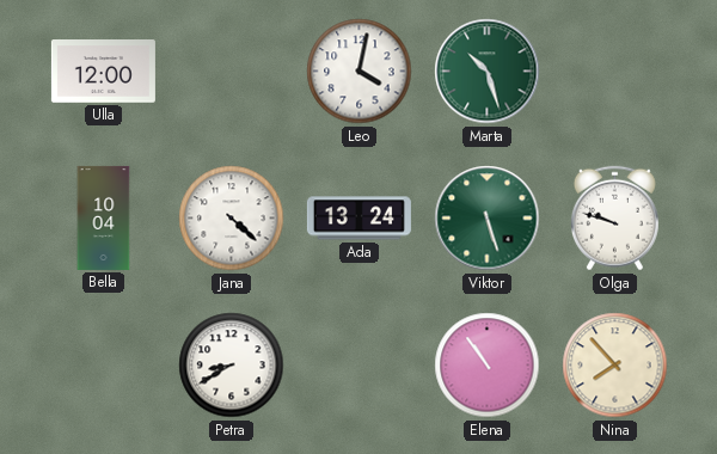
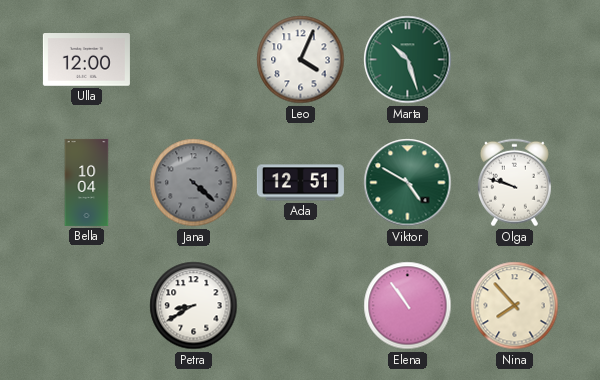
Leo: 4:02 -> 4:04
Jana dial: white -> grey
Ada: 13:24 -> 12:51
Viktor: 5:27 -> 4:50
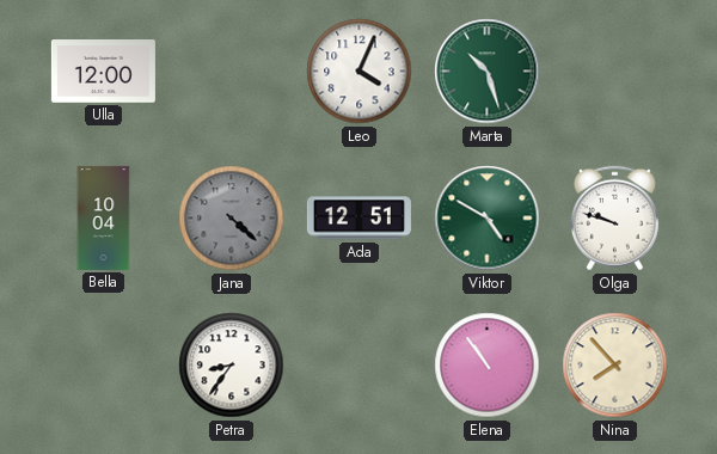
Petra: 8:40 -> 8:36
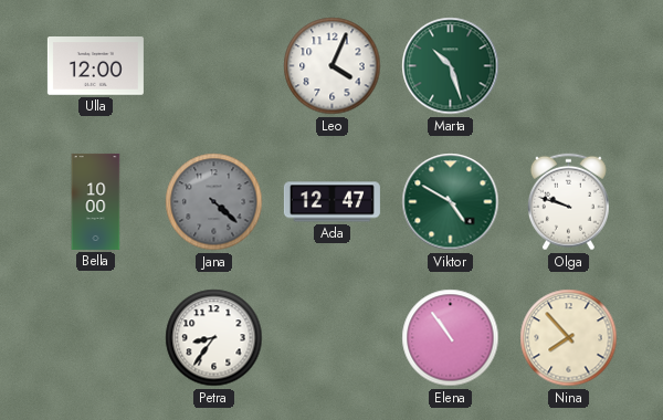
Bella: 10:04 -> 10:00
Ada: 12:51 -> 12:47
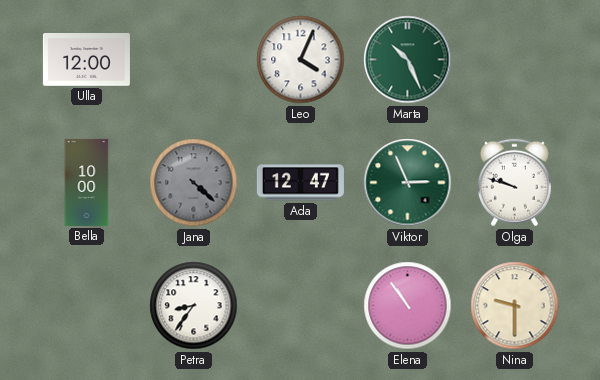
Marta: 10:27 -> 10:26
Viktor: 4:50 -> 2:56
Nina: 7:53 -> 9:30
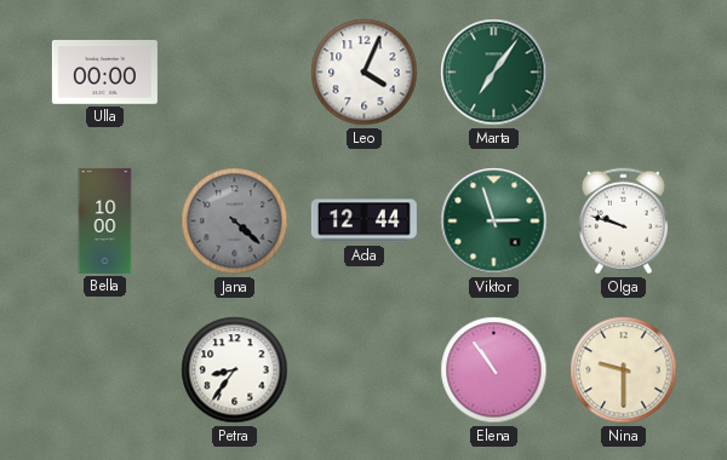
Ulla: 12:00 -> 00:00
Marta: 10:26 -> 7:06
Ada: 12:47 -> 12:44
Viktor: 2:56 -> 2:57
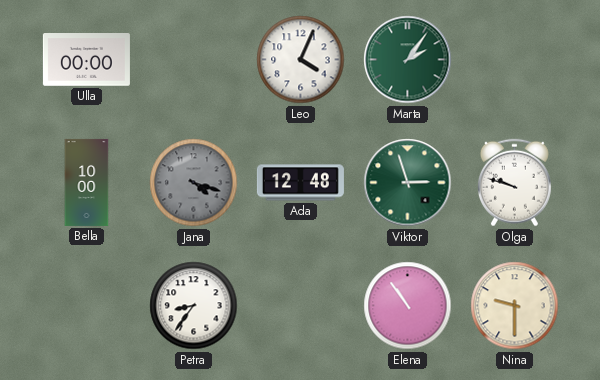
Marta: 7:06 -> 2:06
Jana: 4:22 -> 4:18
Ada: 12:44 -> 12:48
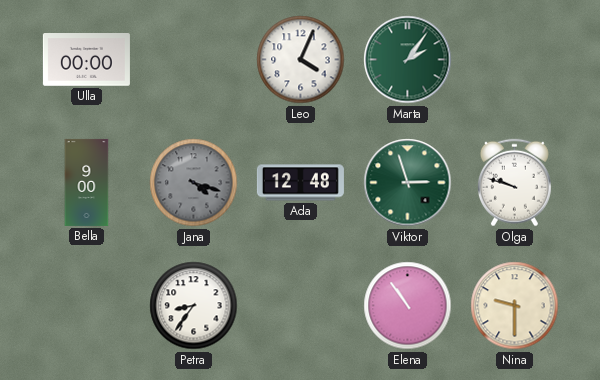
Bella: 10:00 -> 9:00
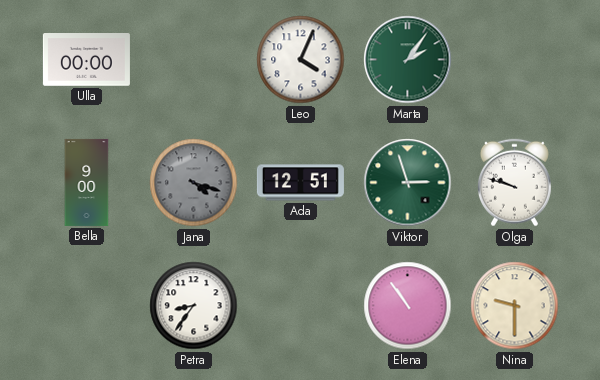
Ada: 12:48 -> 12:51
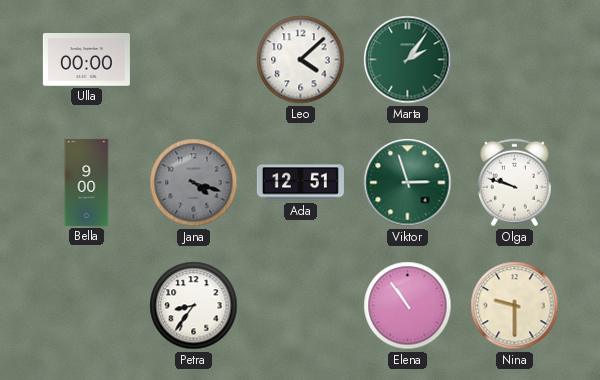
Leo: 4:04 -> 4:08
